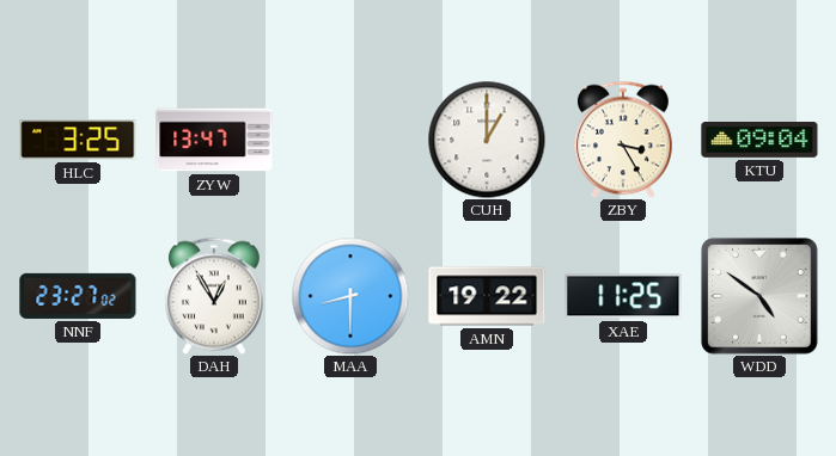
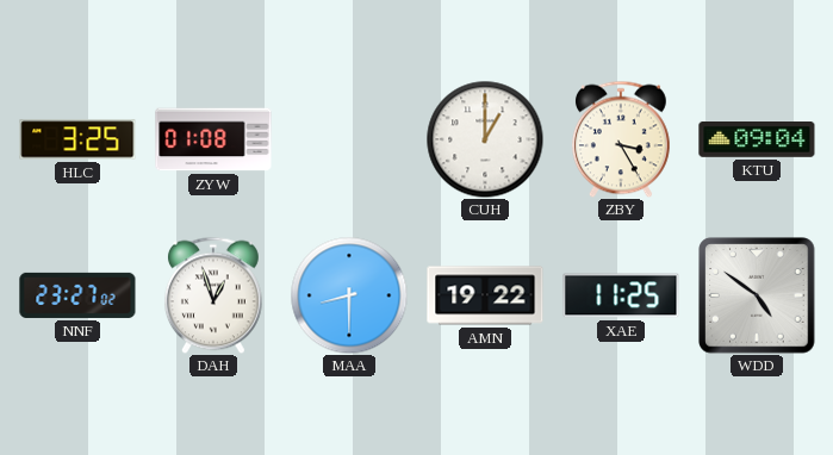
ZYW: 13:47 -> 01:08
DAH: 12:55 -> 12:57
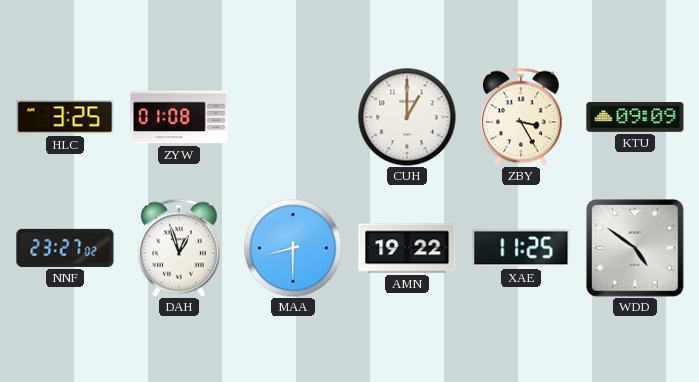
KTU: 09:04 -> 09:09
